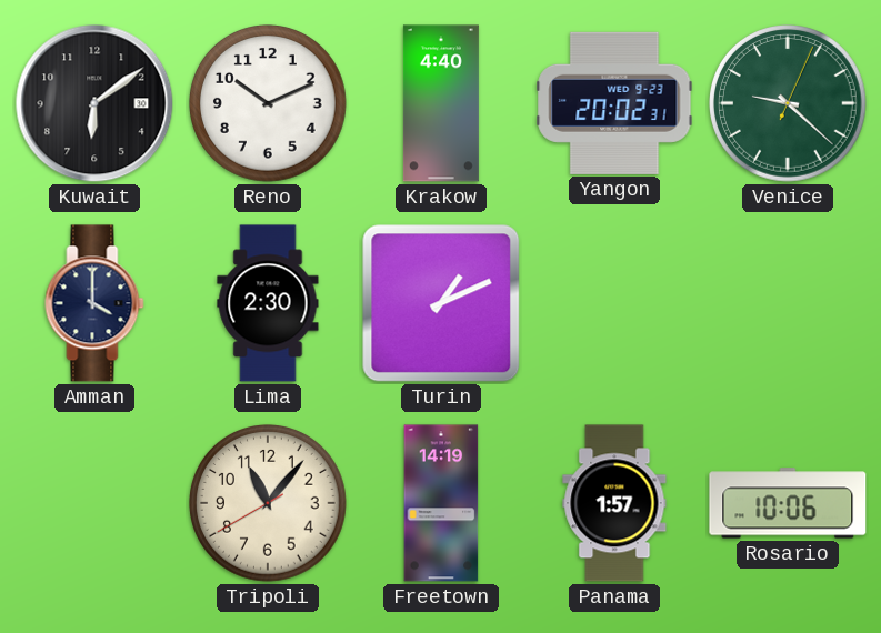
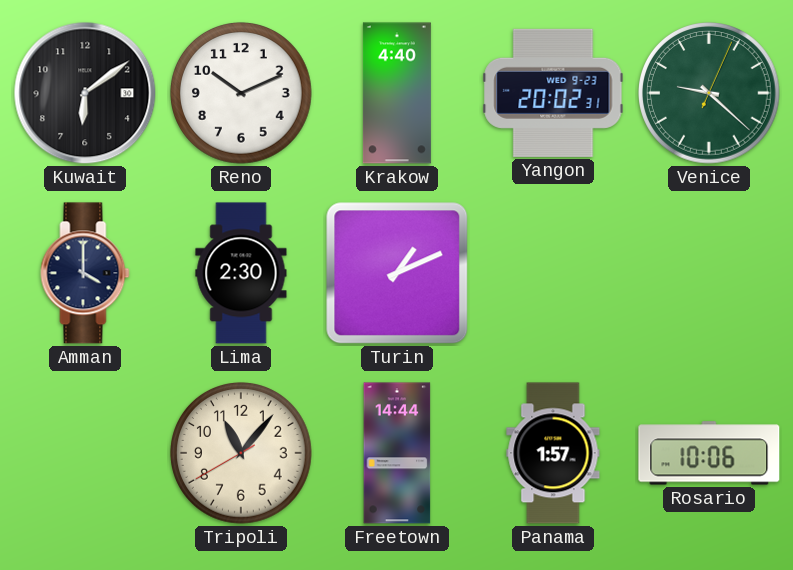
Freetown: 14:19 -> 14:44
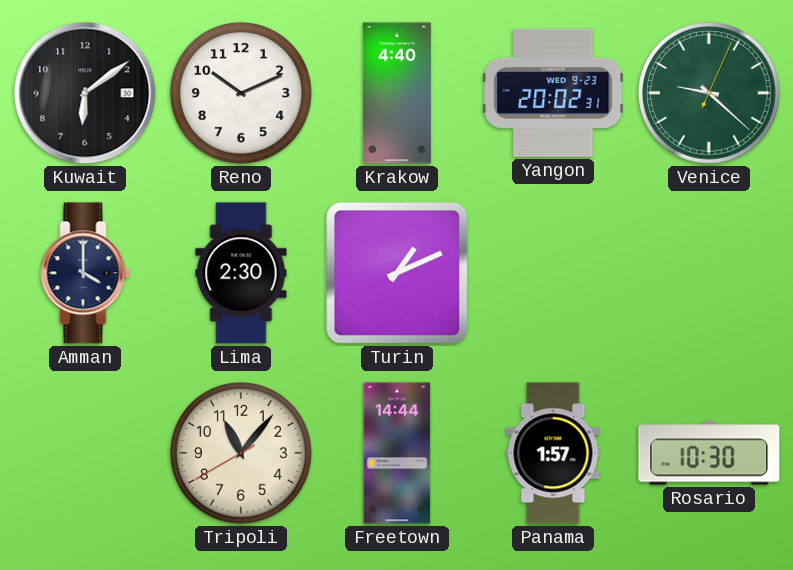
Rosario: 10:06 -> 10:30
